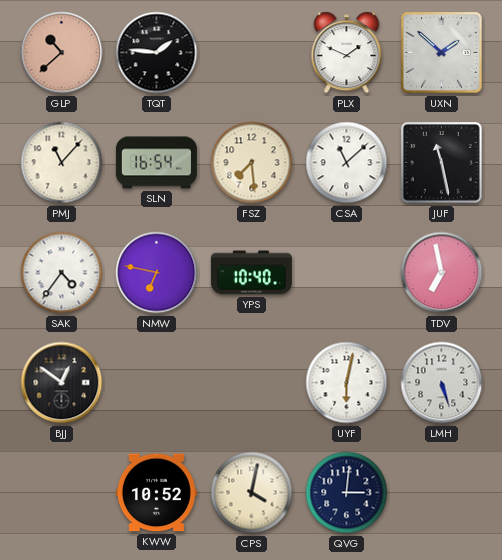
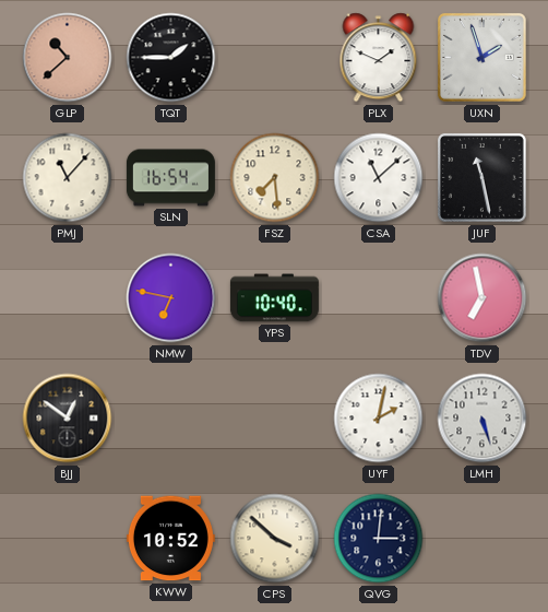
TQT: 1:46 -> 1:45
UXN: 1:52 -> 1:57
SAK: 4:36 -> none
UYF: 6:02 -> 2:02
CPS: 4:02 -> 3:52
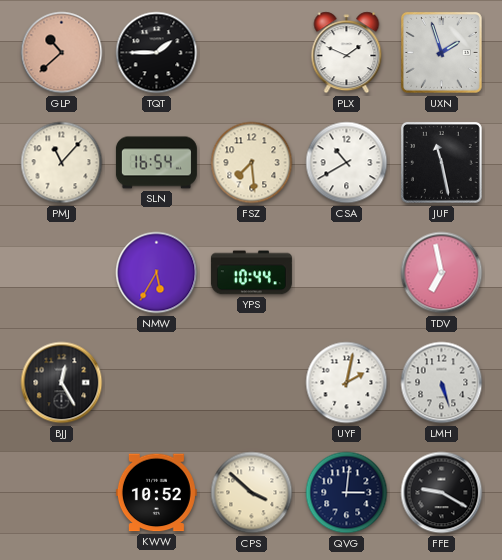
CSA: 11:08 -> 10:40
NMW: 6:47 -> 5:35
YPS: 10:40 -> 10:44
BJJ: 12:51 -> 12:25
FFE: none -> 9:20
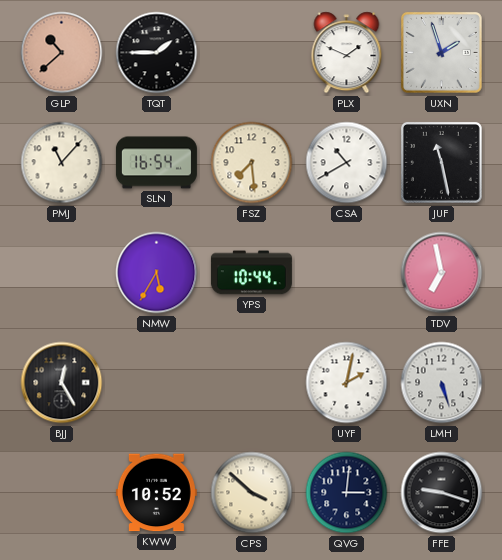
FFE: 9:20 -> 9:18
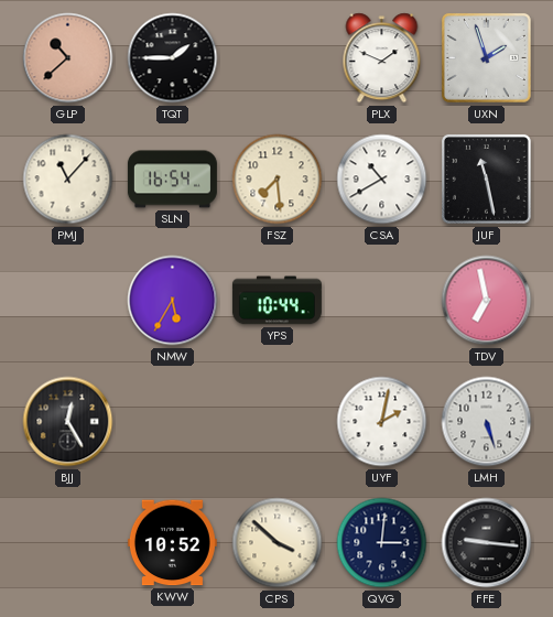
FFE: 9:18 -> 9:16
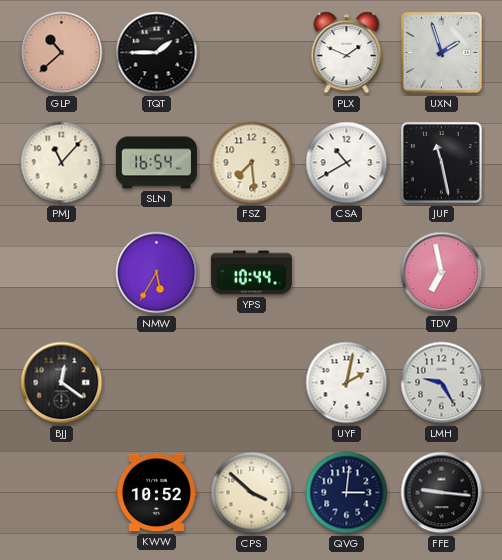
BJJ: 12:25 -> 12:21
LMH: 5:27 -> 9:25
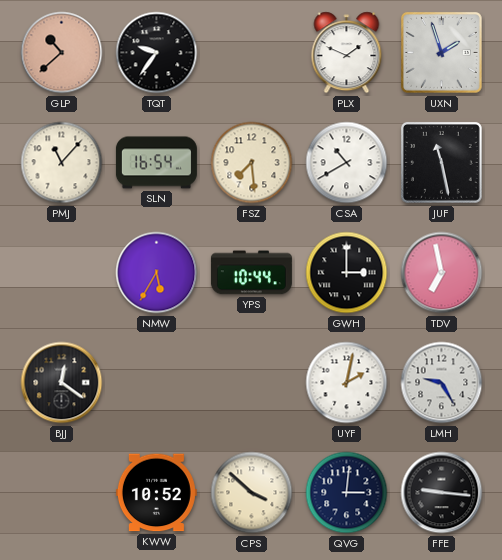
TQT: 1:45 -> 9:36
GWH: none -> 3:00
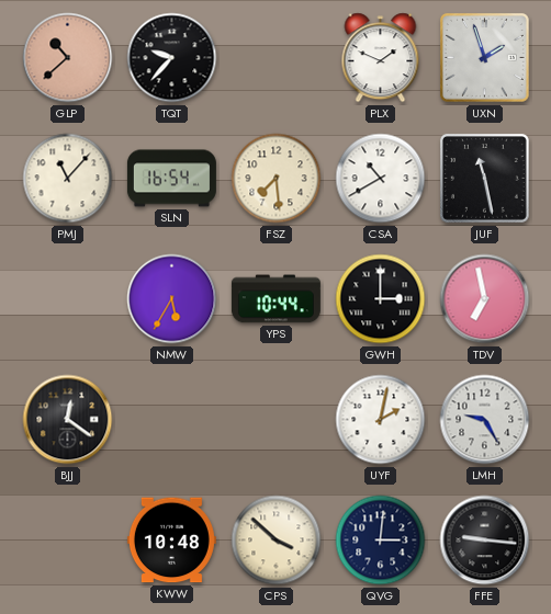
TQT: 9:36 -> 9:37
KWW: 10:52 -> 10:48
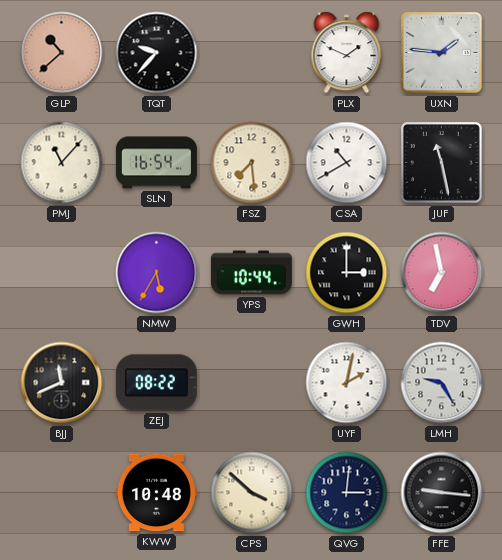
UXN: 1:57 -> 1:46
BJJ: 12:21 -> 11:41
ZEJ: none -> 08:22
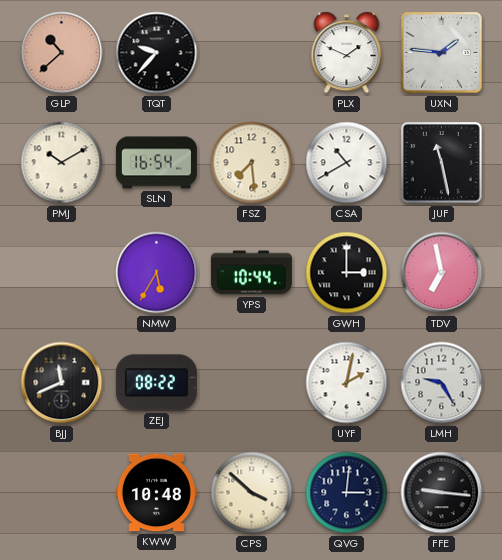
PMJ: 11:07 -> 10:10
